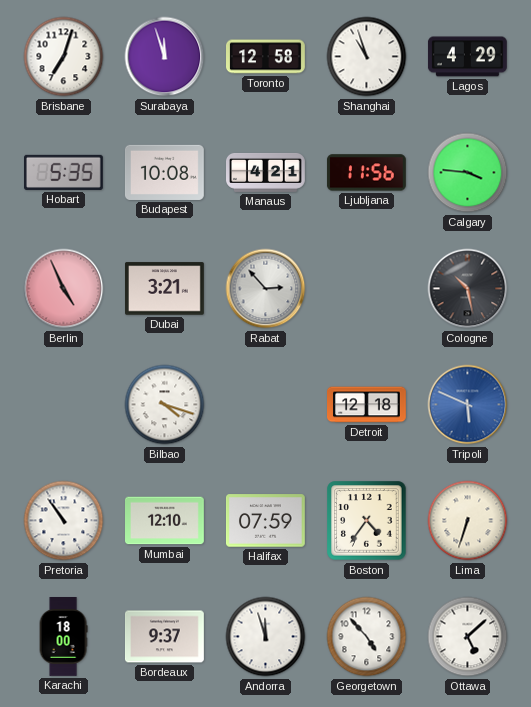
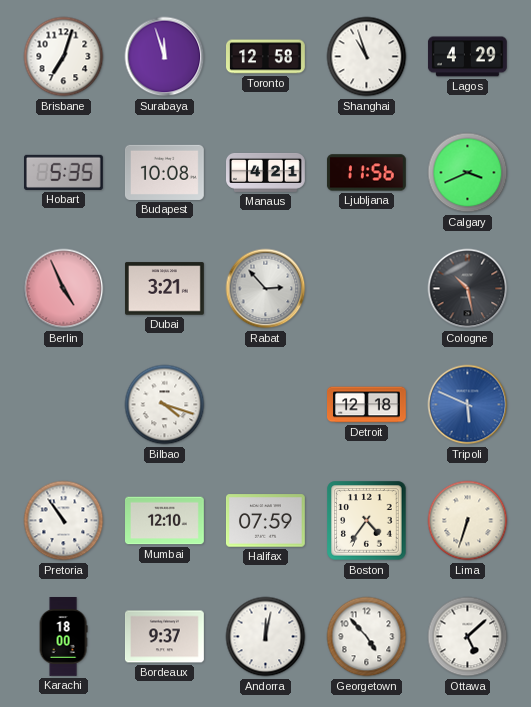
Calgary: 3:46 -> 3:41
Andorra: 11:57 -> 12:02
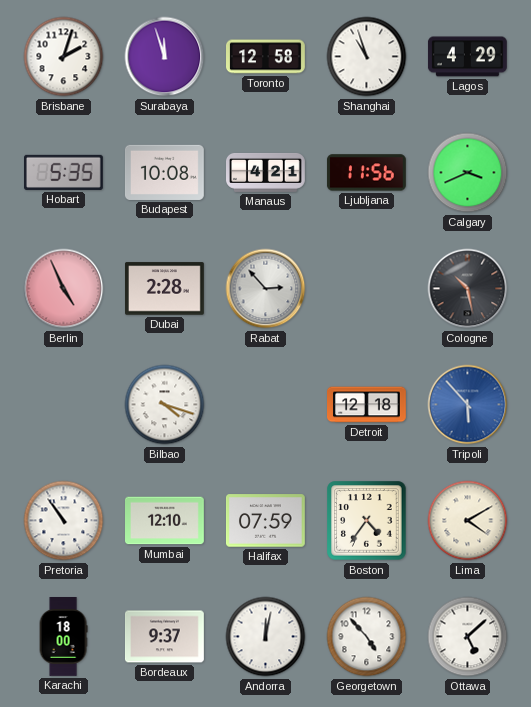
Brisbane: 7:03 -> 2:03
Dubai: 3:21 -> 2:28
Tripoli: 5:49 -> 5:53
Lima: 6:33 -> 4:10
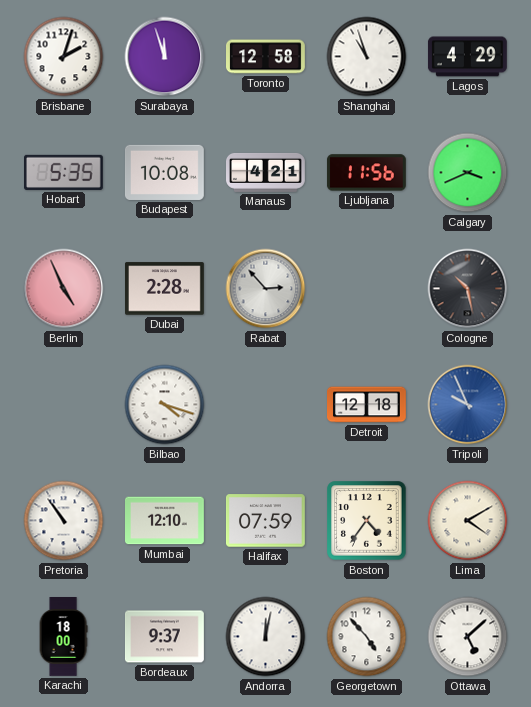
Tripoli: 5:53 -> 9:56
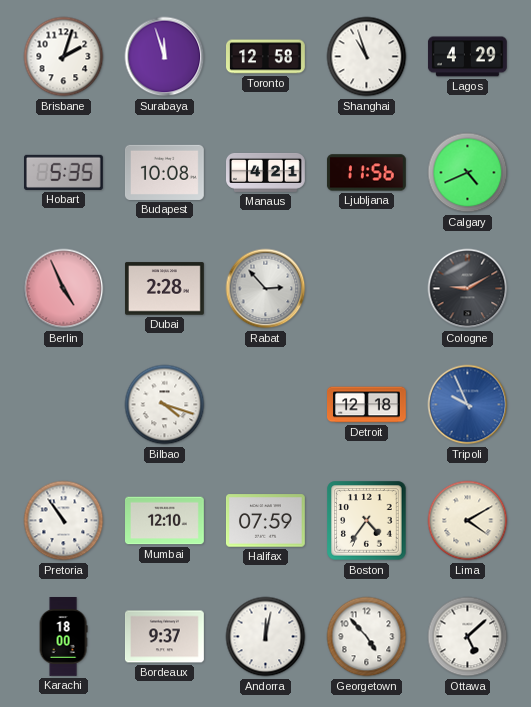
Calgary: 3:41 -> 4:41
Cologne: 10:28 -> 9:10
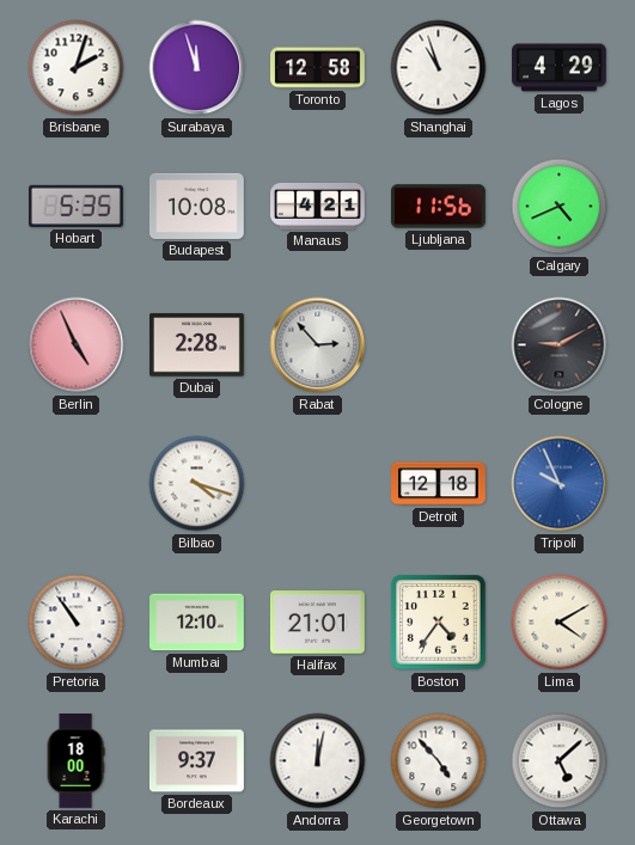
Halifax: 07:59 -> 21:01
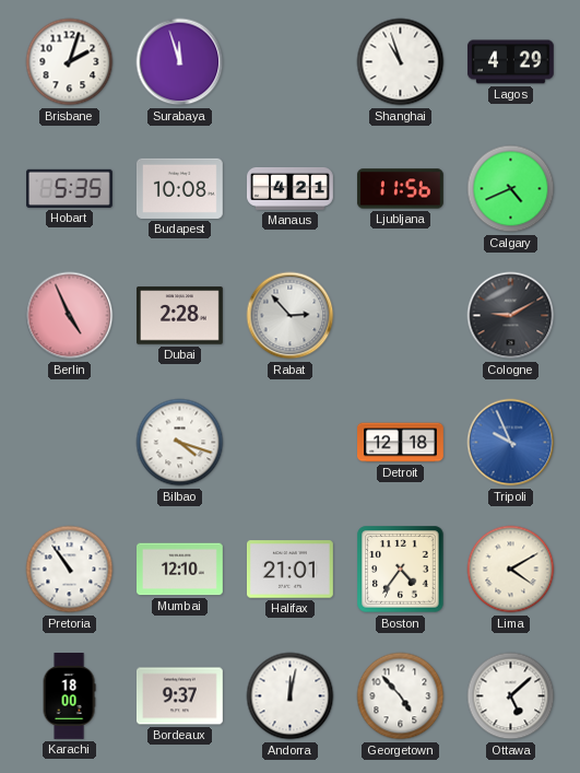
Toronto: 12:58 -> none
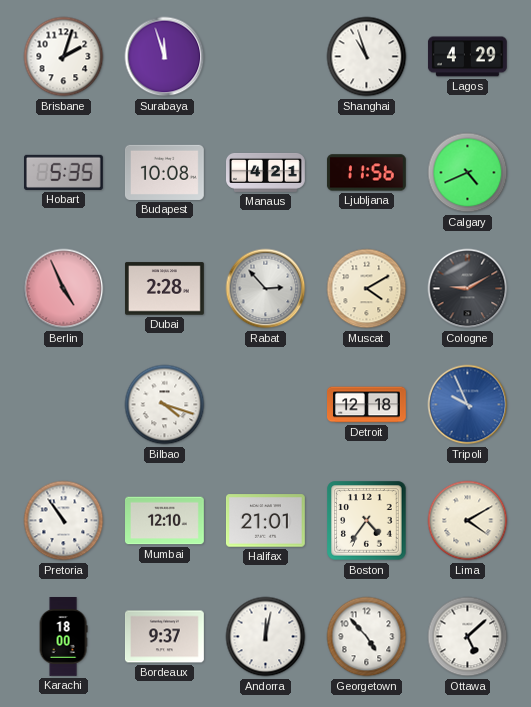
Muscat: none -> 4:10
